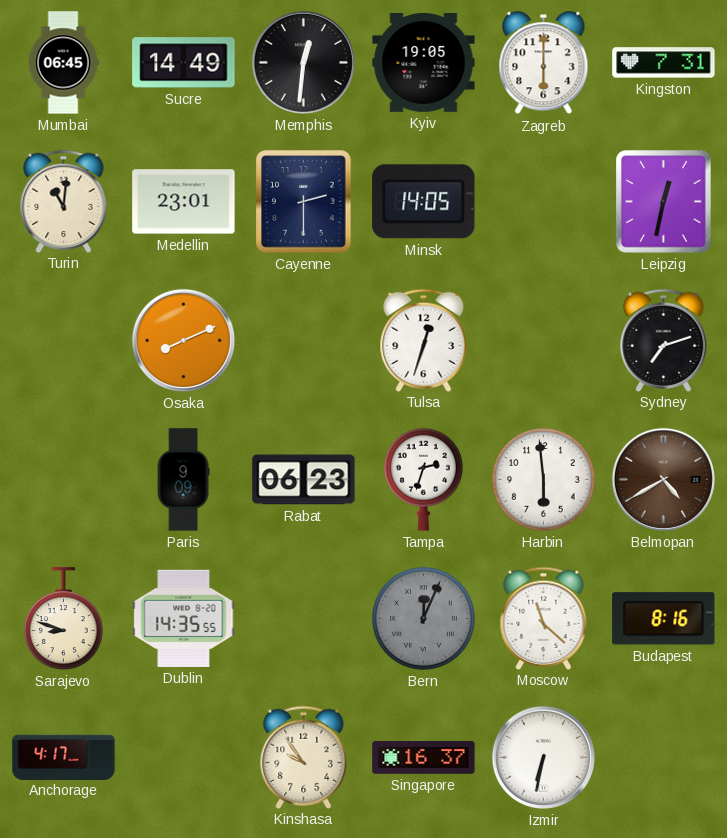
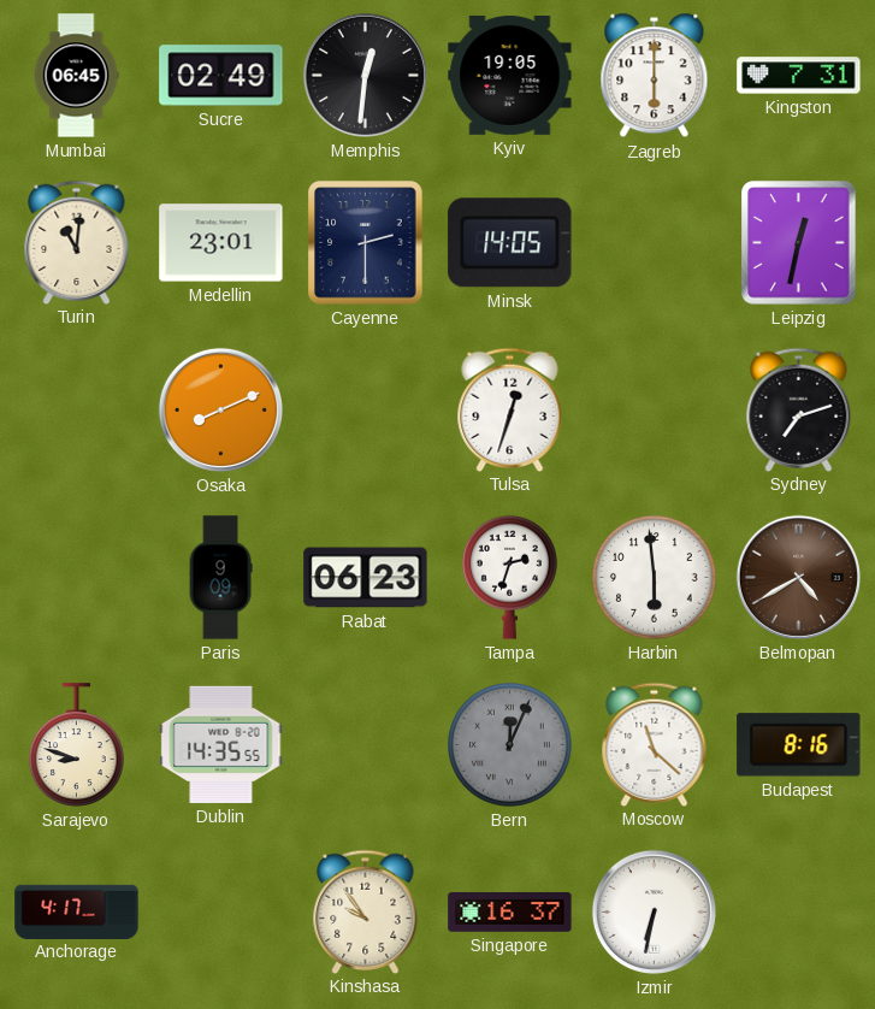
Sucre: 14:49 -> 02:49
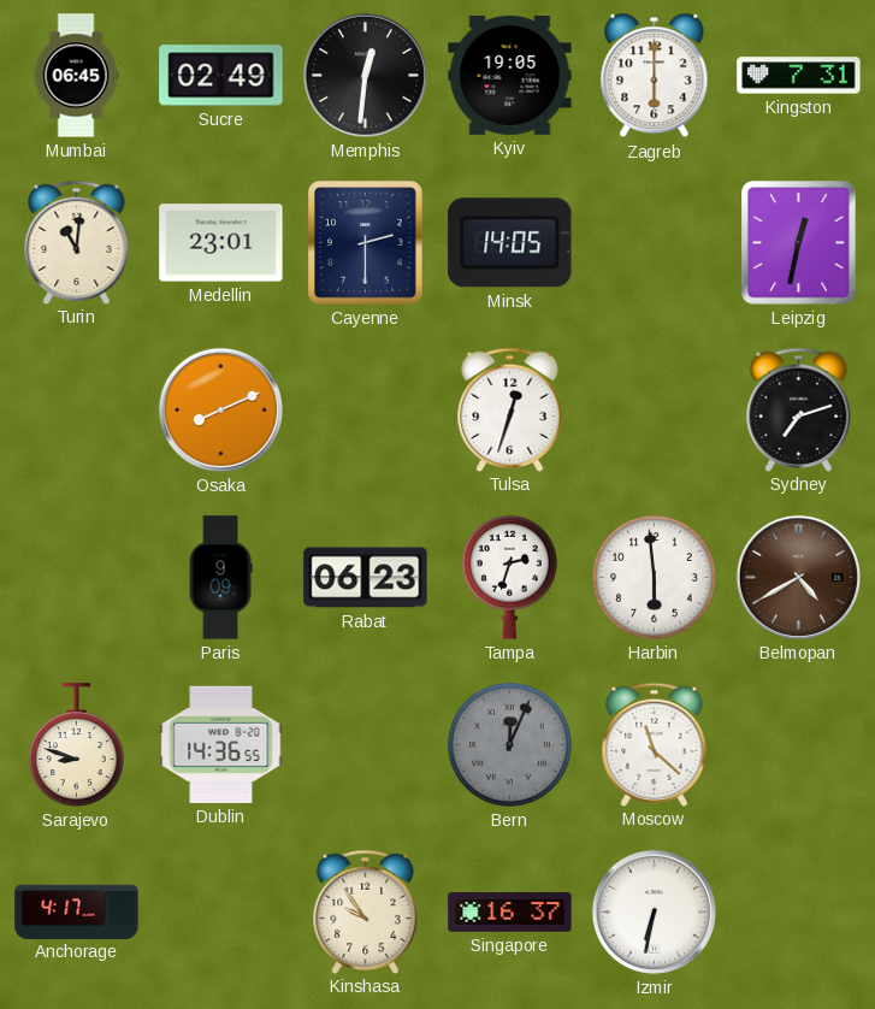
Dublin: 14:35 -> 14:36
Budapest: 8:16 -> none
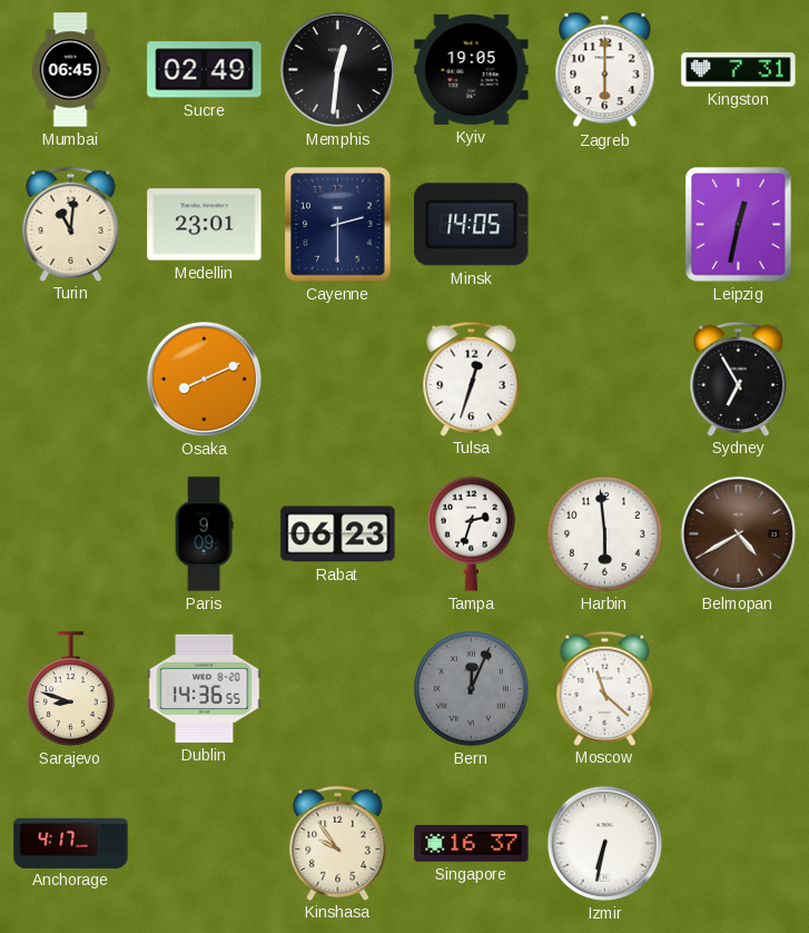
Sydney: 7:12 -> 6:55
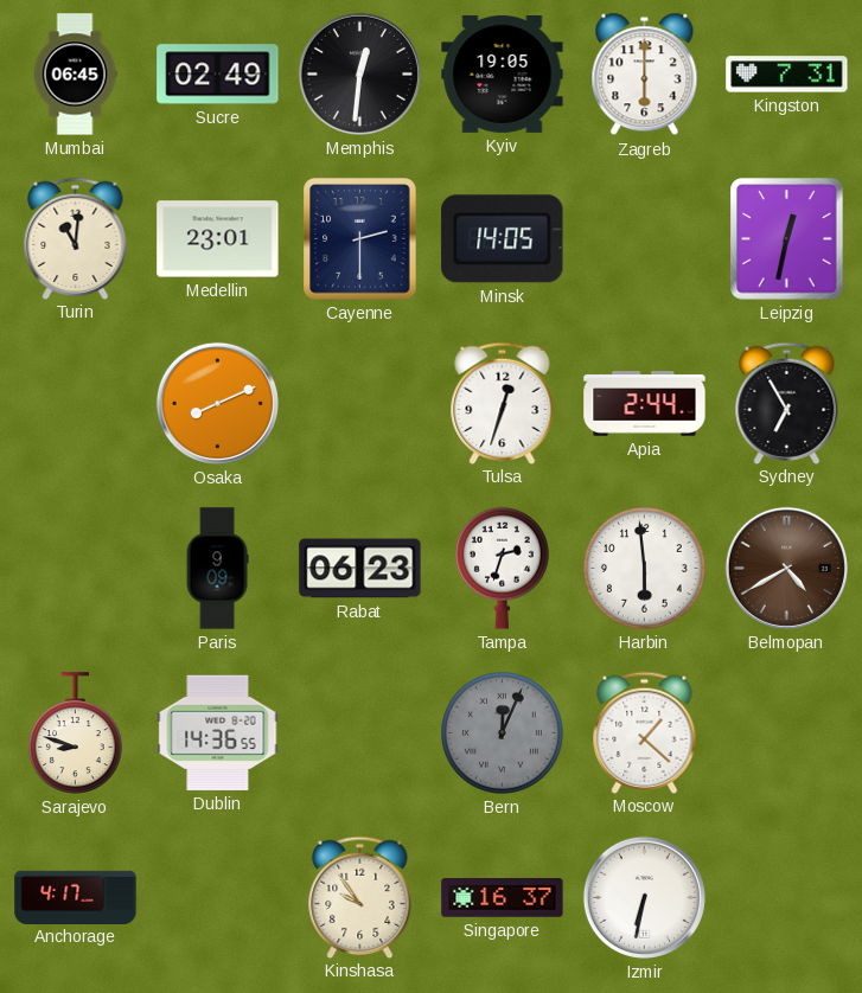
Apia: none -> 2:44
Moscow: 11:22 -> 1:22
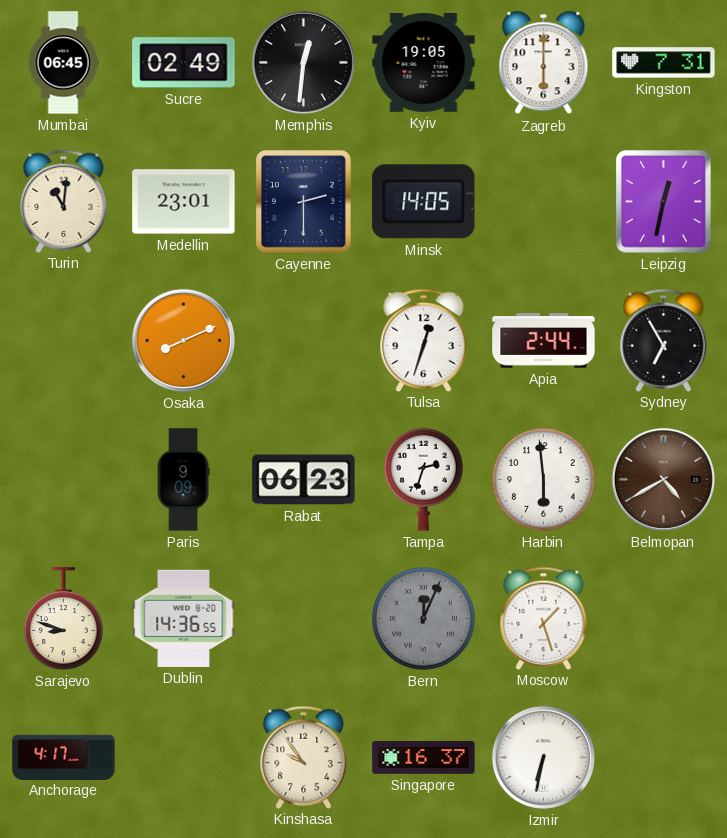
Moscow: 1:22 -> 1:27
